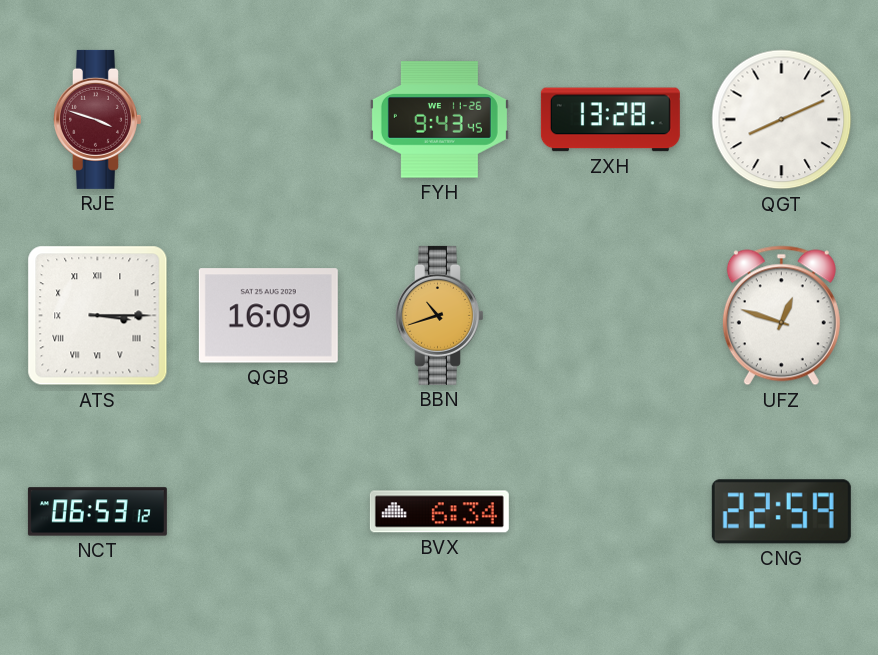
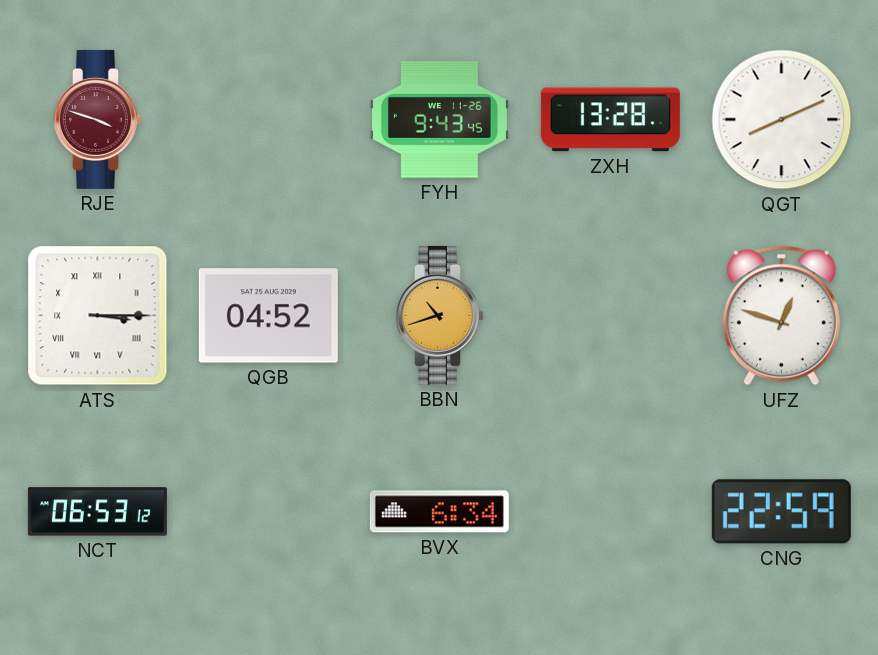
QGB: 16:09 -> 04:52
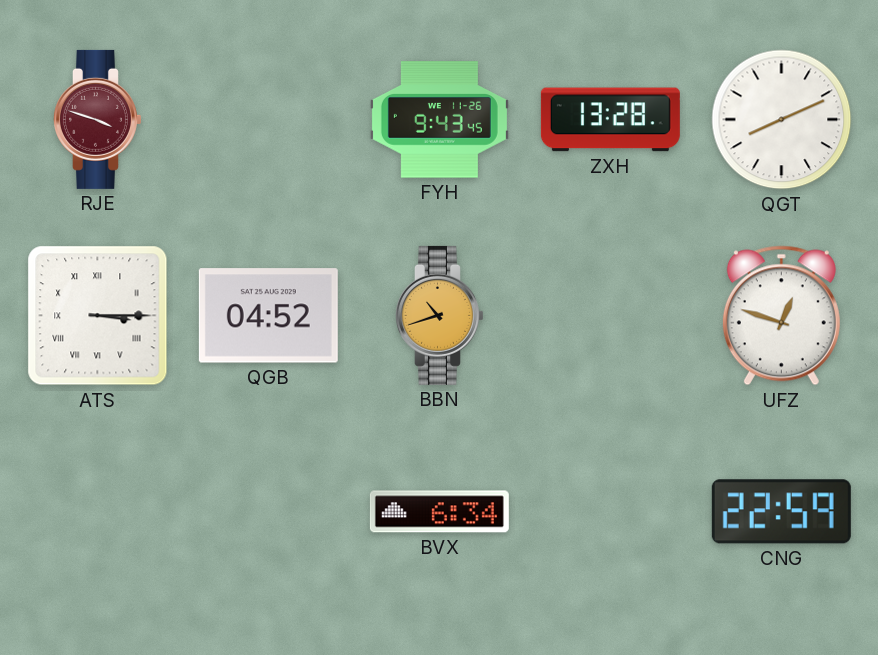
NCT: 06:53 -> none
